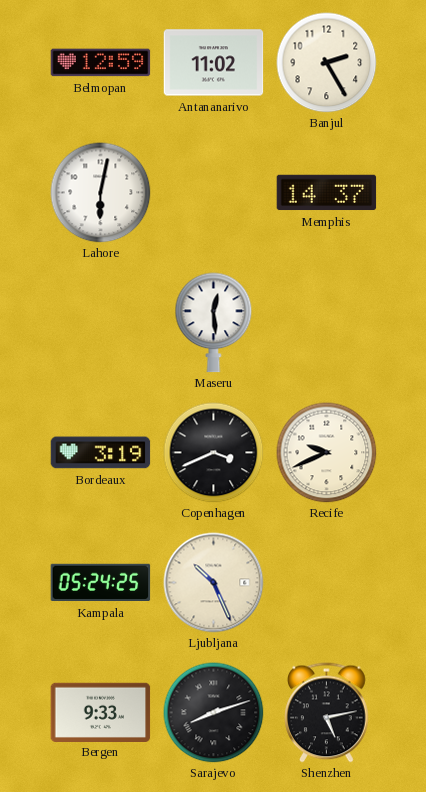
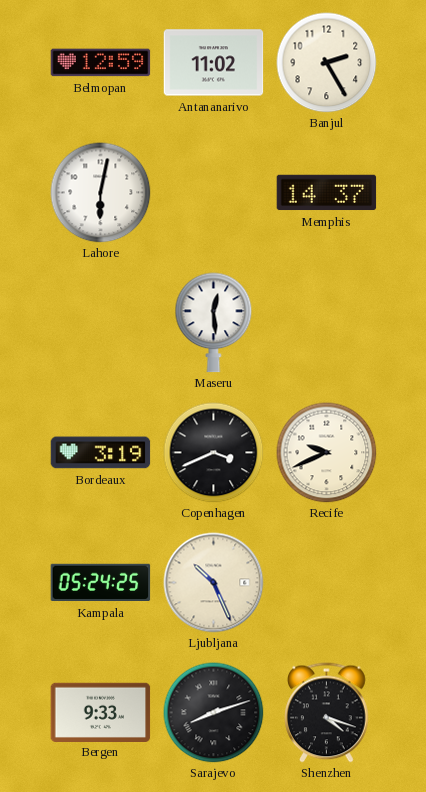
Shenzhen: 5:13 -> 4:18
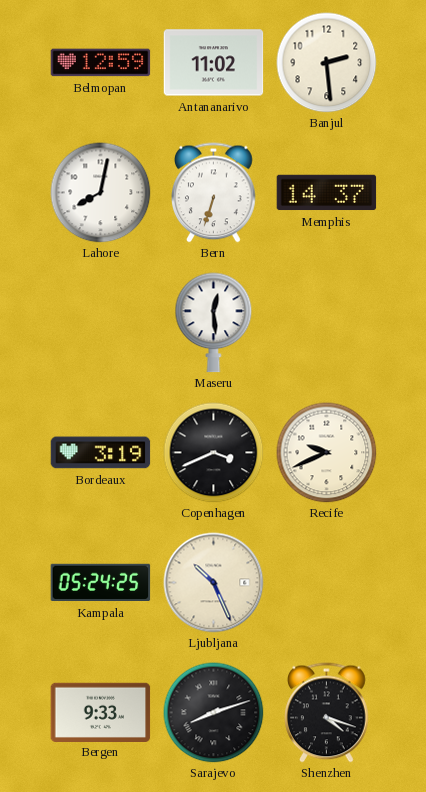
Banjul: 2:25 -> 2:29
Lahore: 6:02 -> 8:02
Bern: none -> 6:33
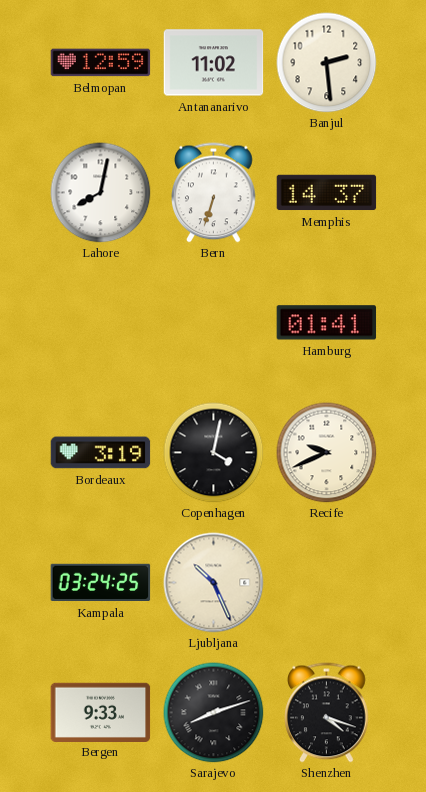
Maseru: 12:29 -> none
Hamburg: none -> 01:41
Copenhagen: 3:41 -> 4:02
Kampala: 05:24 -> 03:24
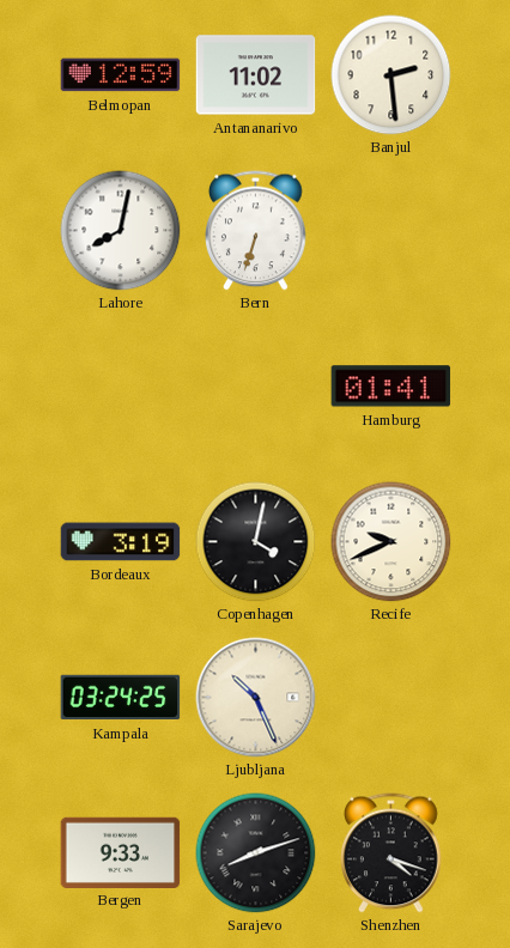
Memphis: 14:37 -> none
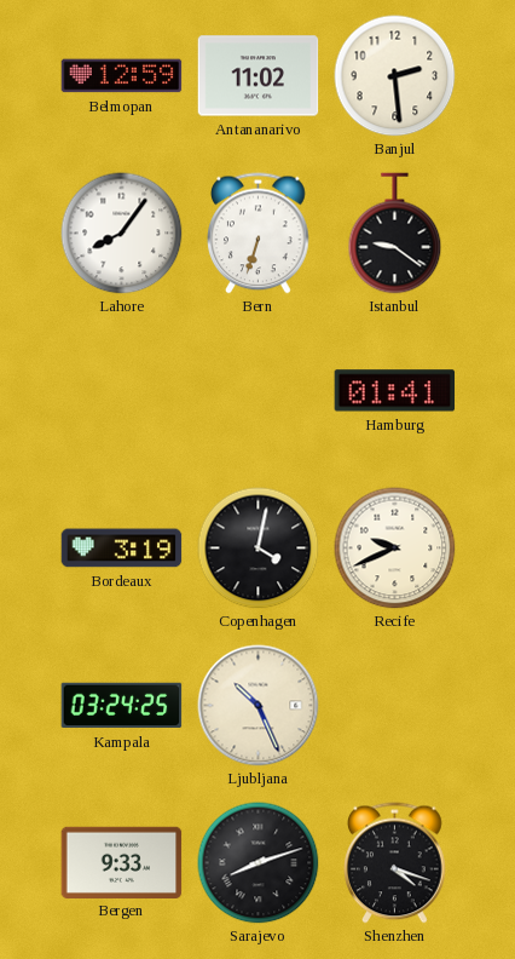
Lahore: 8:02 -> 8:06
Istanbul: none -> 9:21
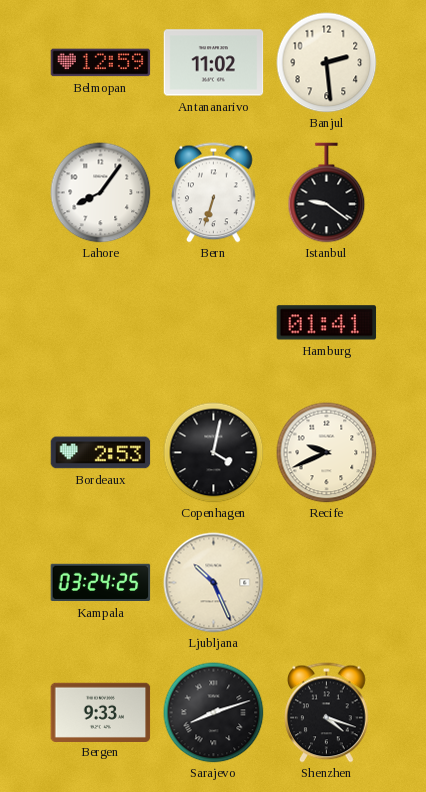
Bordeaux: 3:19 -> 2:53
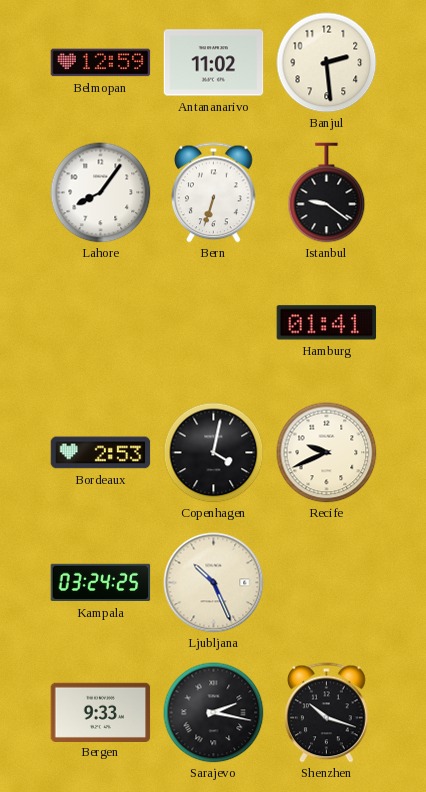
Sarajevo: 8:12 -> 2:17
Shenzhen: 4:18 -> 10:18
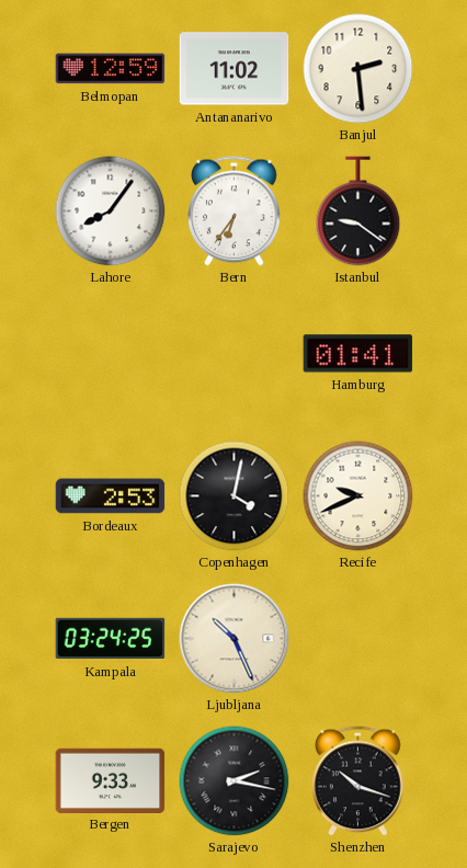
Bern: 6:33 -> 6:36
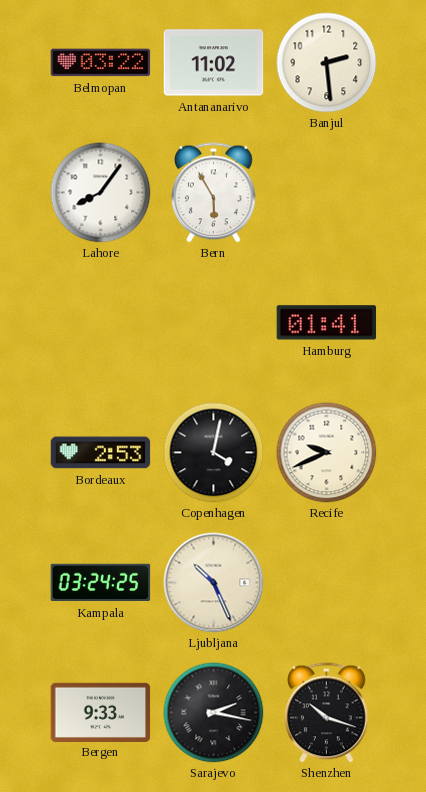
Belmopan: 12:59 -> 03:22
Bern: 6:36 -> 5:55
Istanbul: 9:21 -> none
